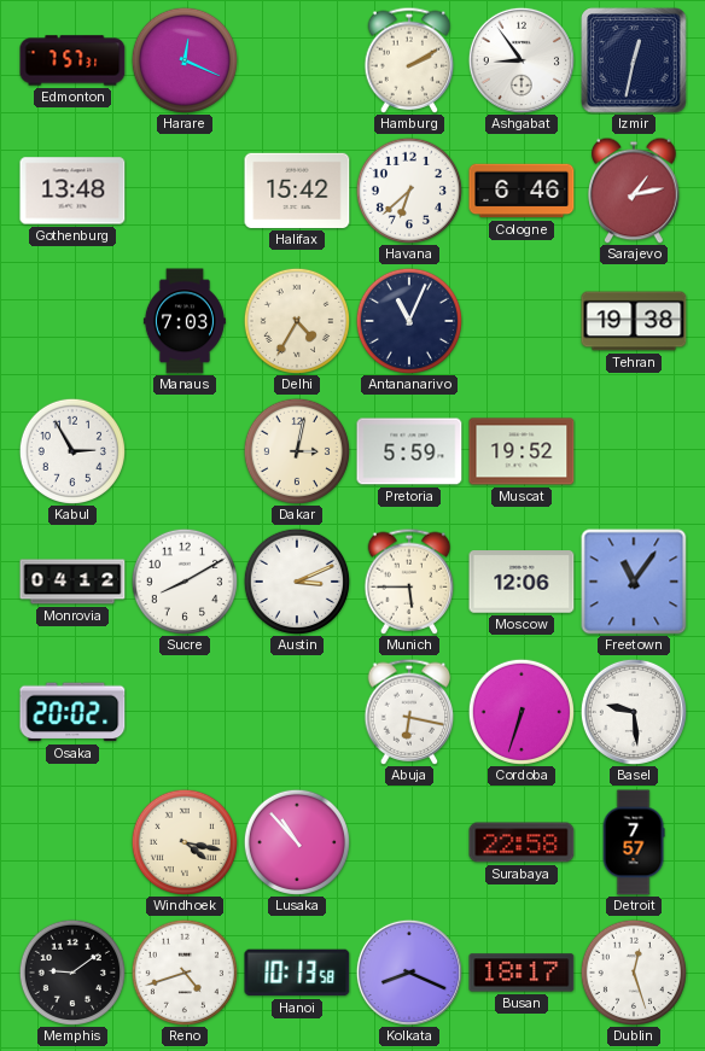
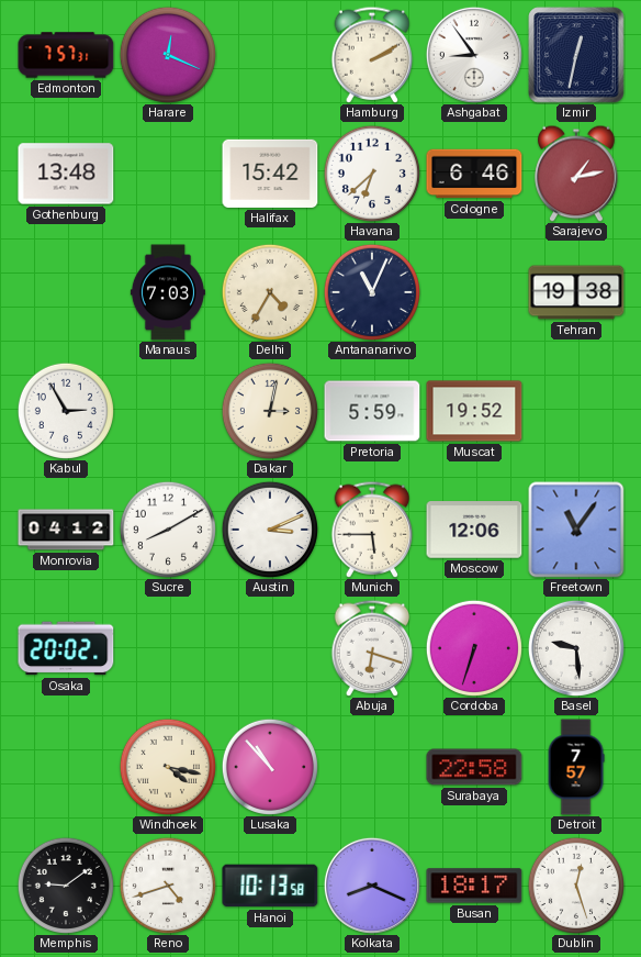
Abuja: 6:17 -> 6:18
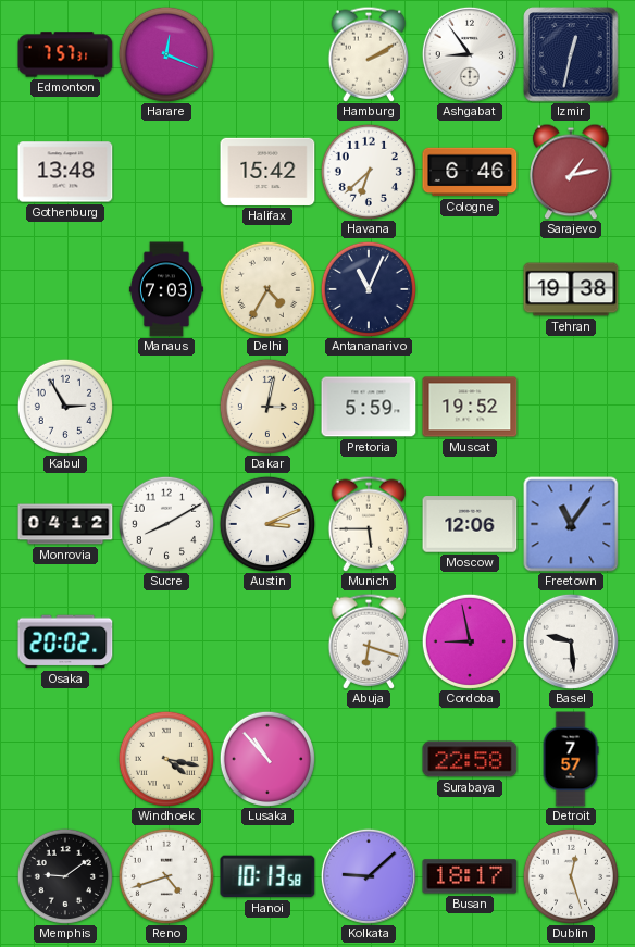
Cordoba: 6:33 -> 8:58
Kolkata: 8:19 -> 9:08
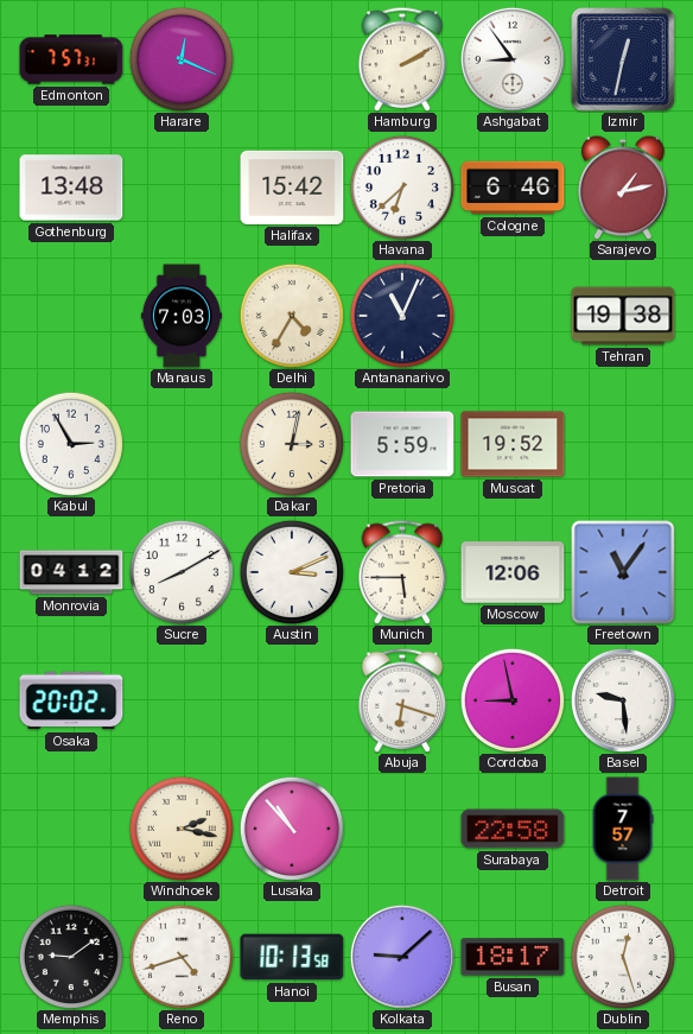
Windhoek: 4:17 -> 2:17
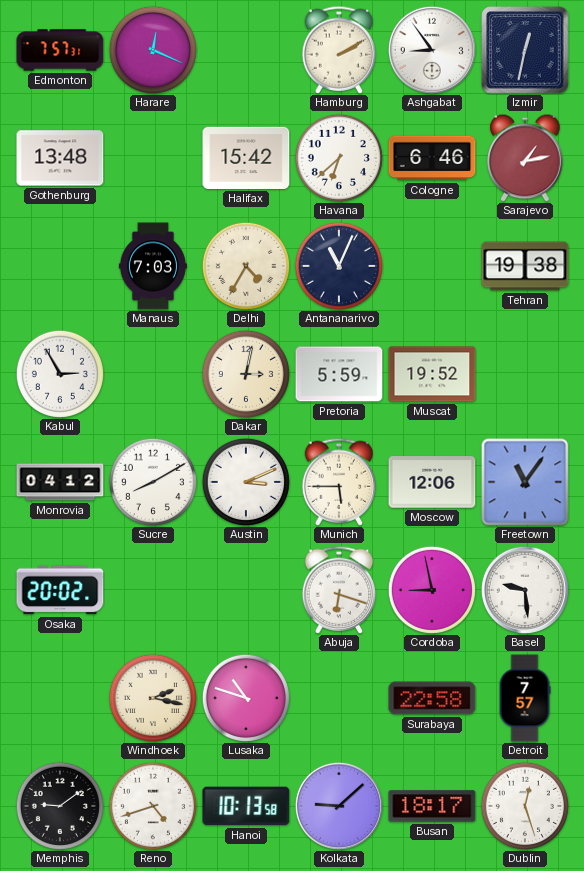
Lusaka: 10:53 -> 10:48
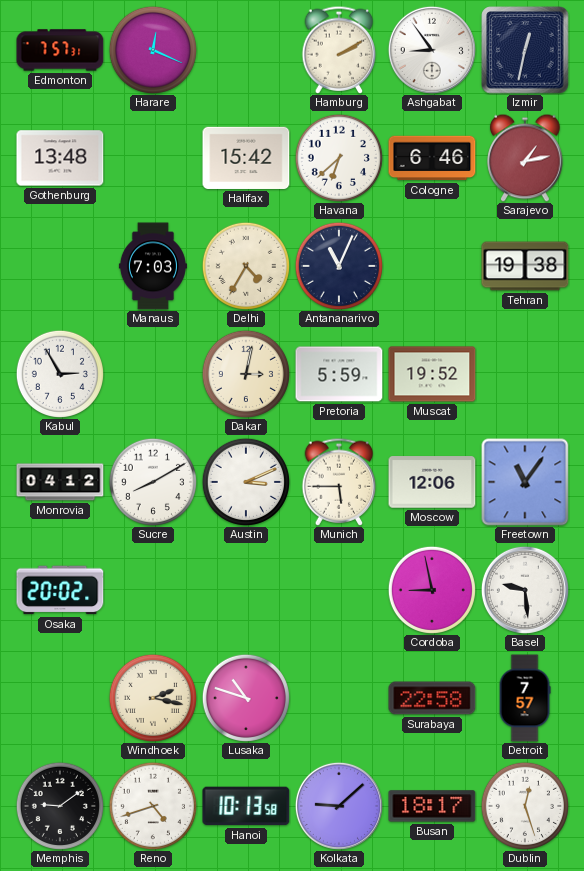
Abuja: 6:18 -> none
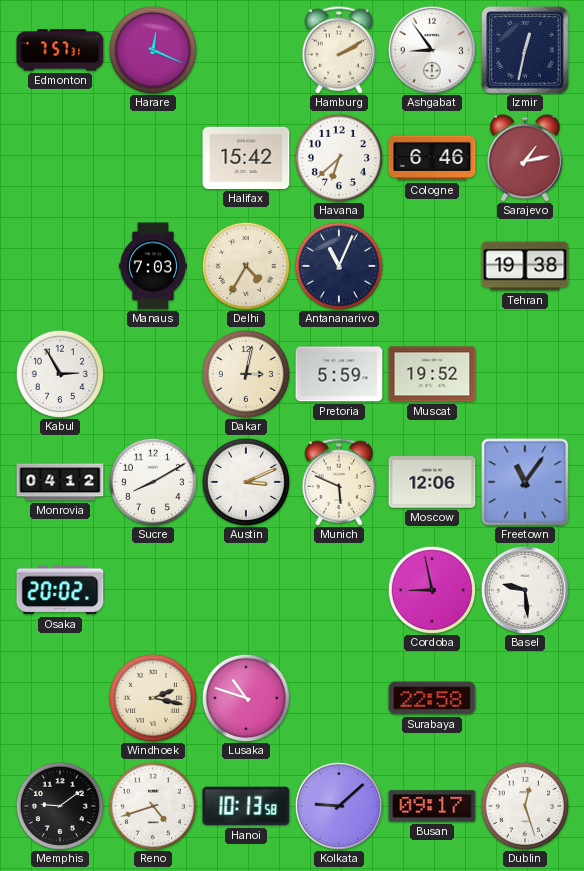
Gothenburg: 13:48 -> none
Munich: 5:45 -> 5:49
Detroit: 7:57 -> none
Busan: 18:17 -> 09:17
